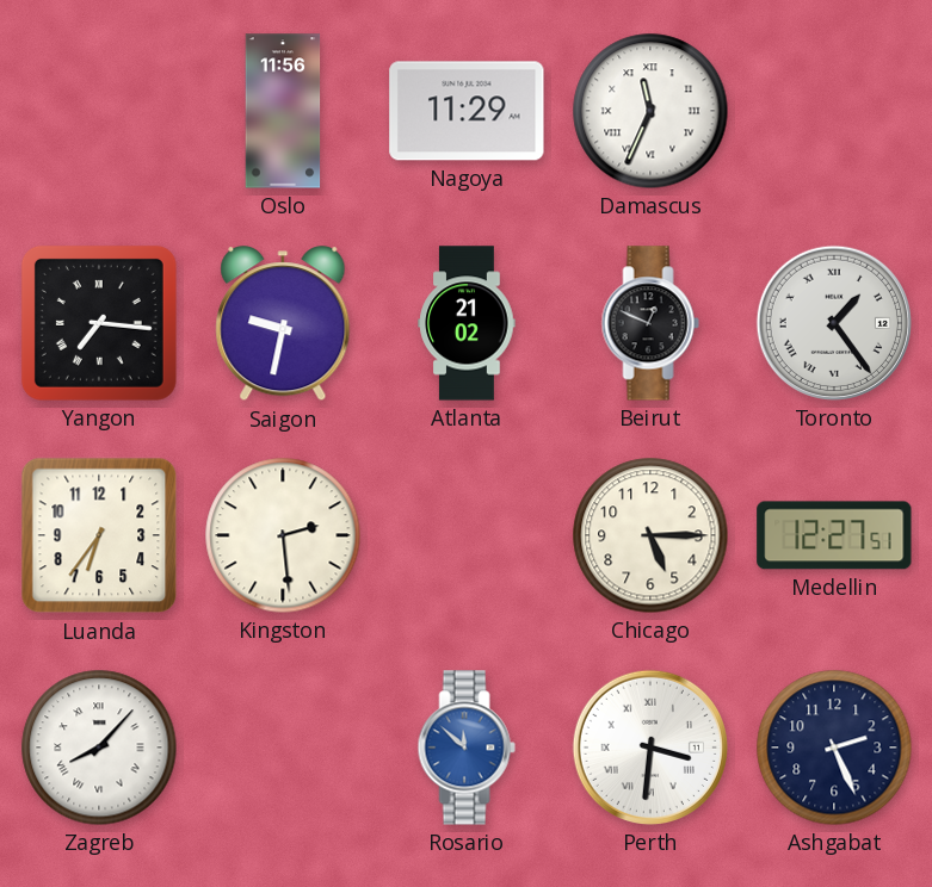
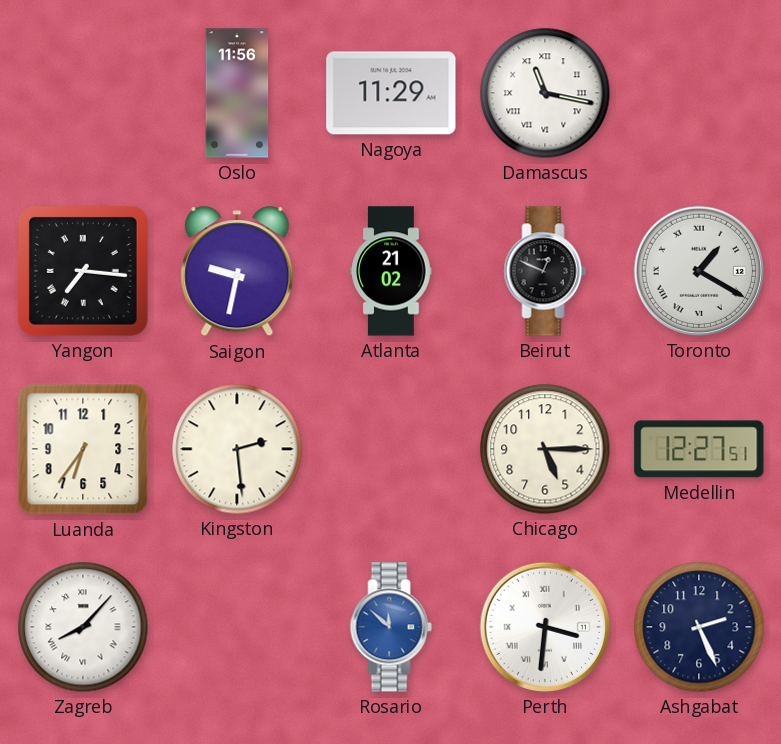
Damascus: 11:34 -> 11:17
Toronto: 1:24 -> 1:20
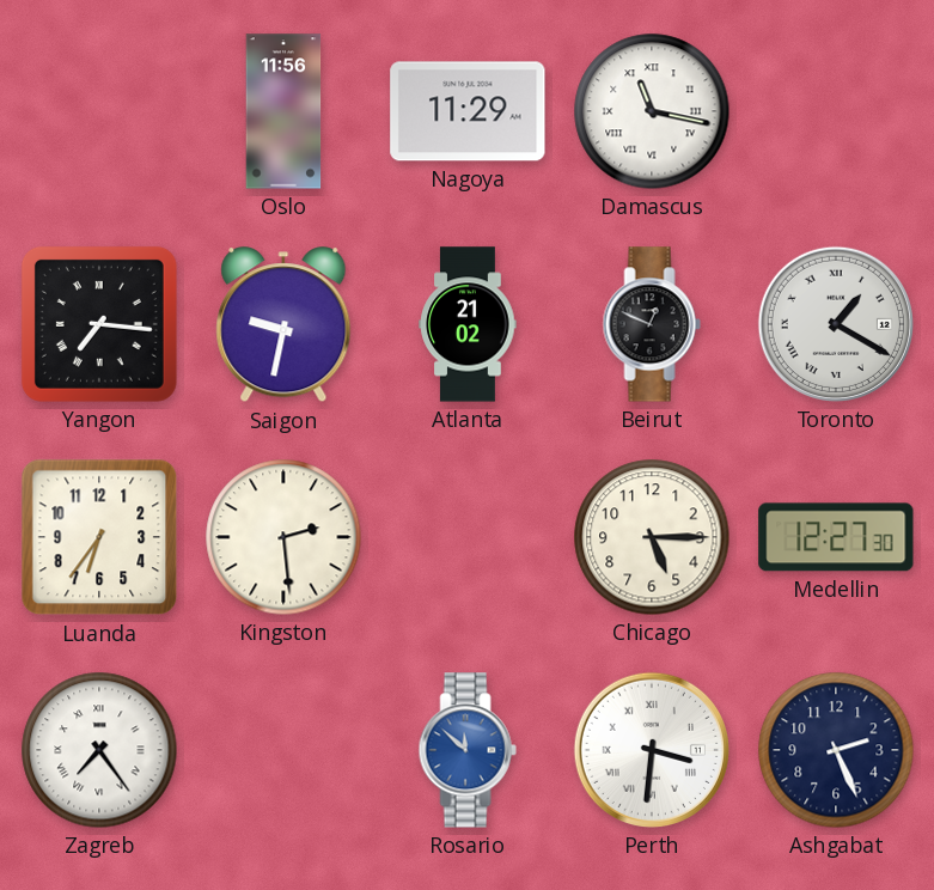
Medellin: 12:27:51 -> 12:27:30
Zagreb: 8:07 -> 7:24
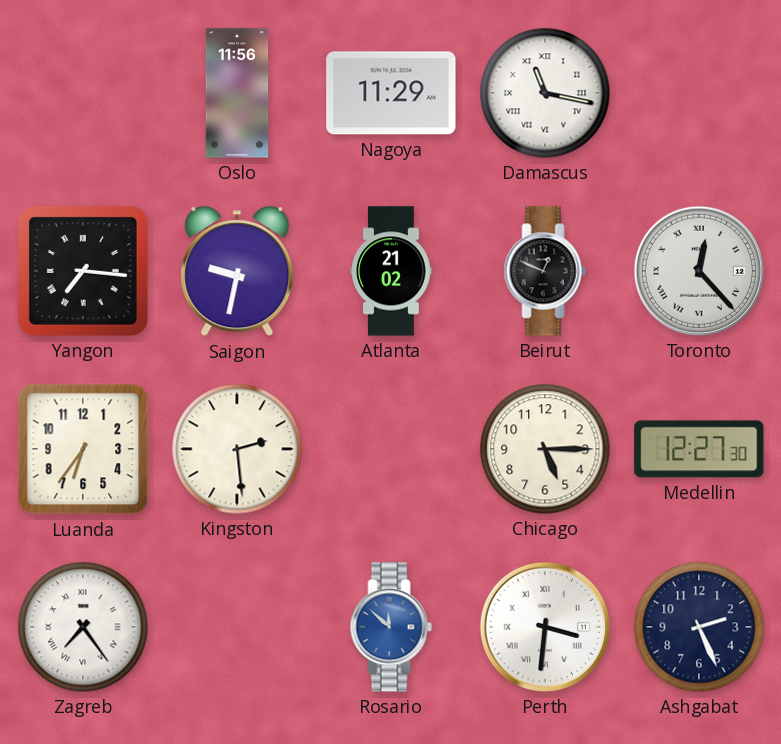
Toronto: 1:20 -> 12:23
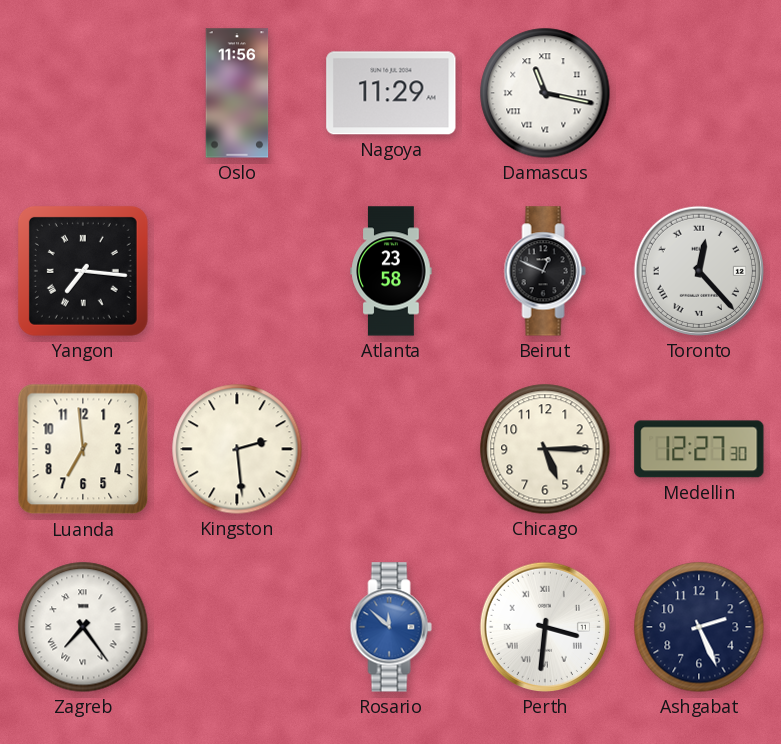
Saigon: 9:32 -> none
Atlanta: 21:02 -> 23:58
Luanda: 6:36 -> 6:59
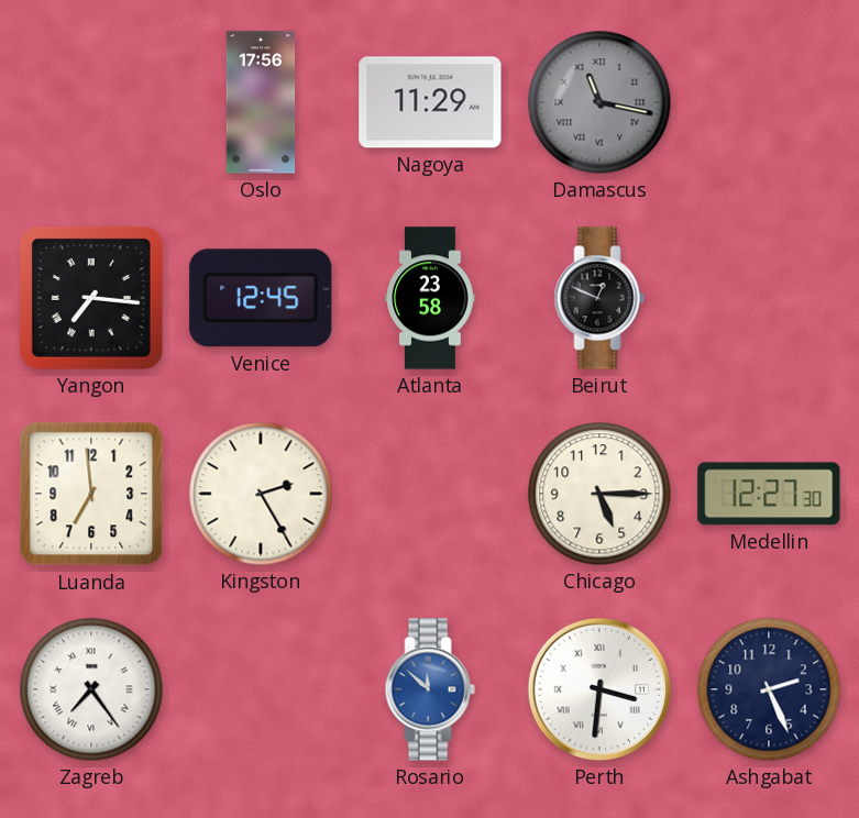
Oslo: 11:56 -> 17:56
Damascus dial: white -> grey
Venice: none -> 12:45
Toronto: 12:23 -> none
Kingston: 2:29 -> 2:25
